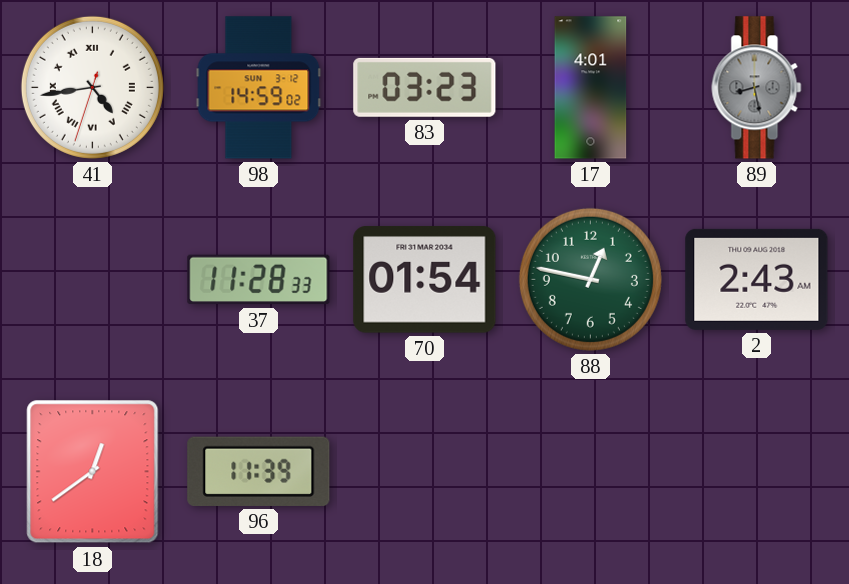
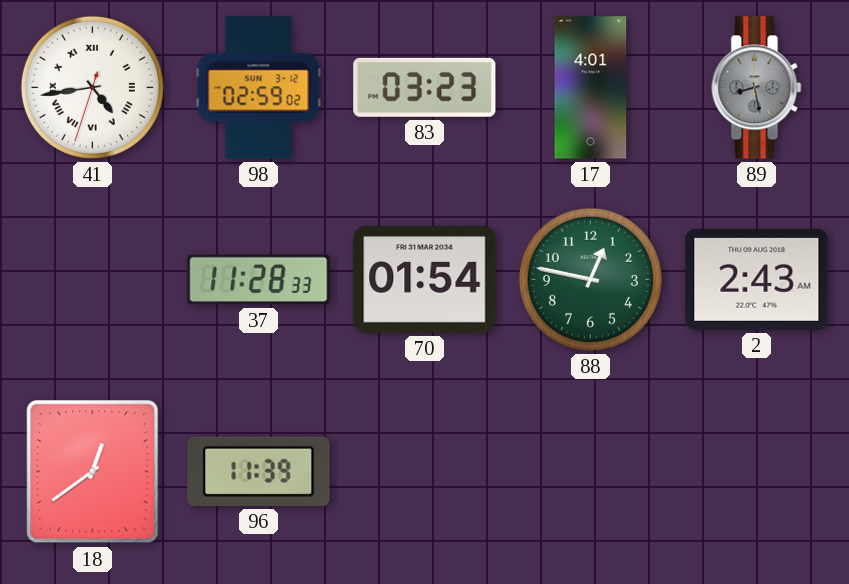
98: 14:59 -> 02:59
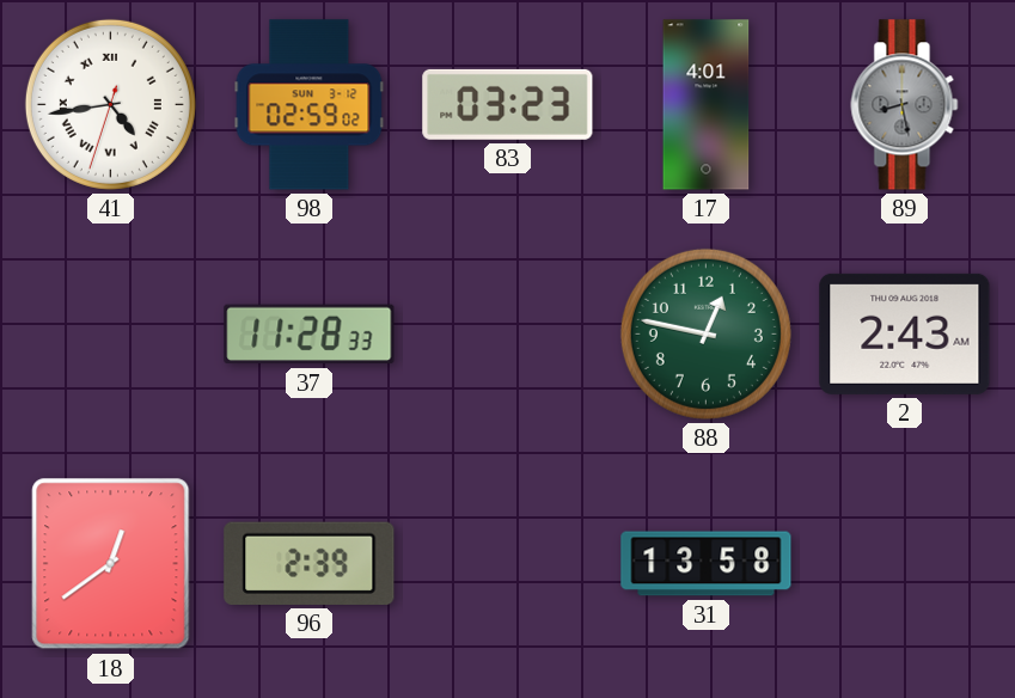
70: 01:54 -> none
96: 11:39 -> 2:39
31: none -> 13:58
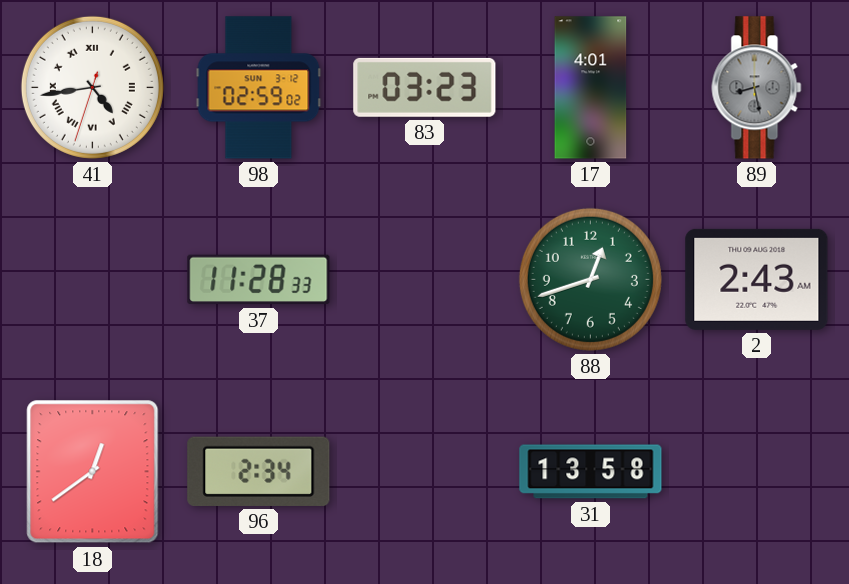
88: 12:47 -> 12:42
96: 2:39 -> 2:34
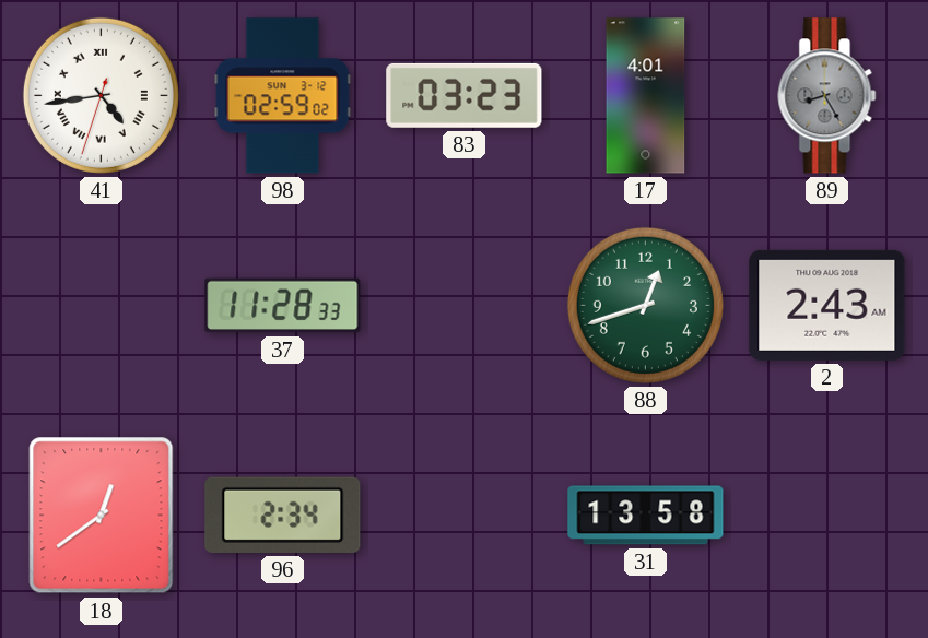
89: 8:28 -> 8:25
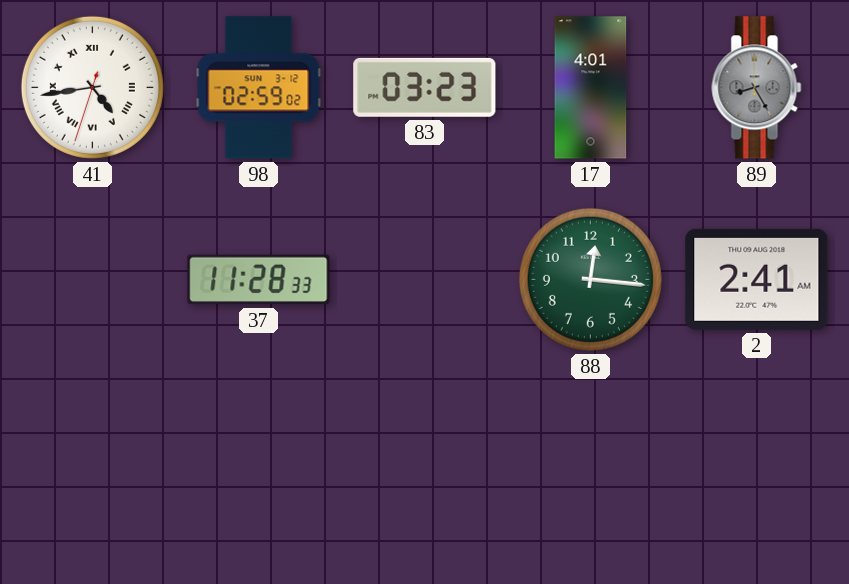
88: 12:42 -> 12:16
2: 2:43 -> 2:41
18: 12:39 -> none
96: 2:34 -> none
31: 13:58 -> none
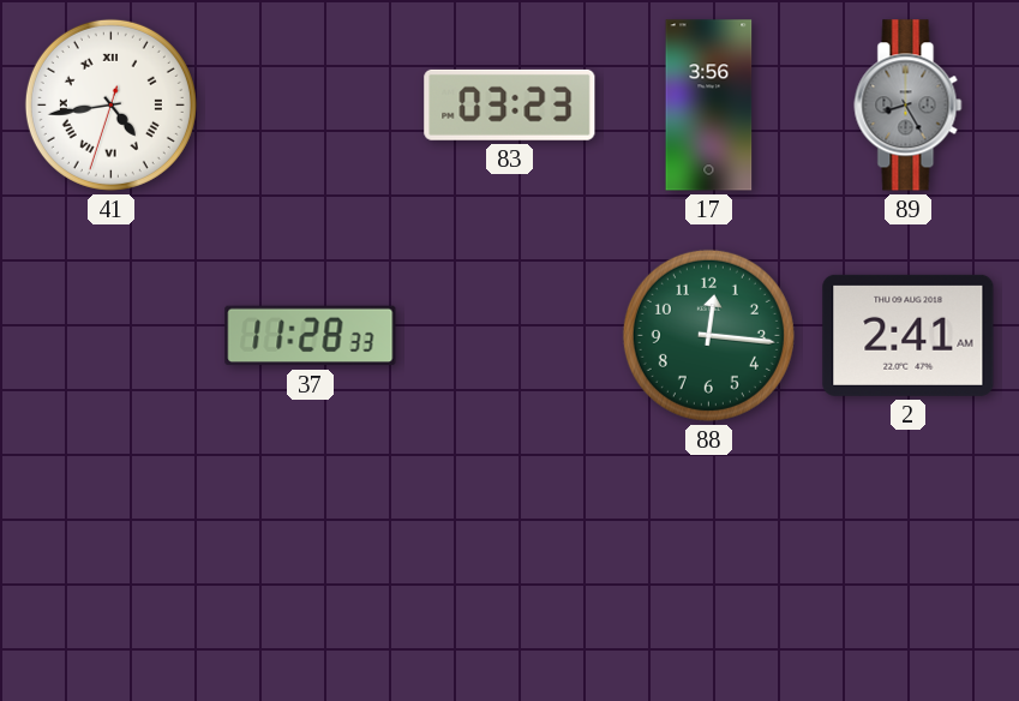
98: 02:59 -> none
17: 4:01 -> 3:56
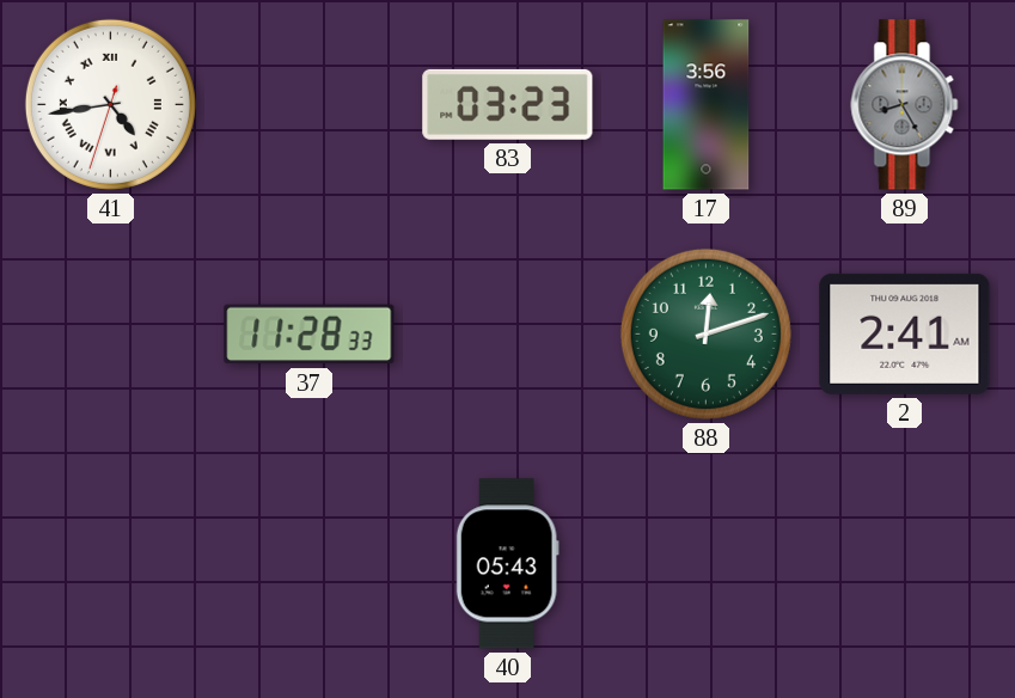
88: 12:16 -> 12:12
40: none -> 05:43
